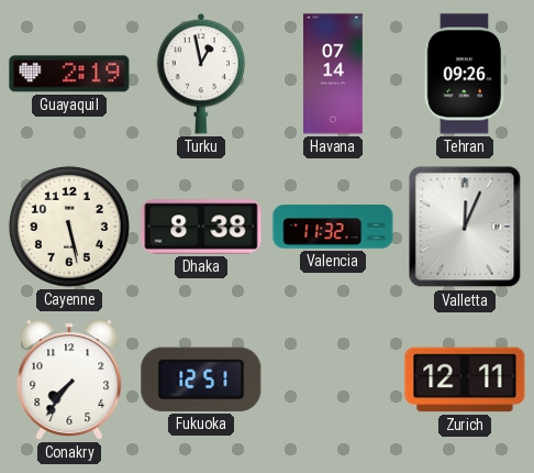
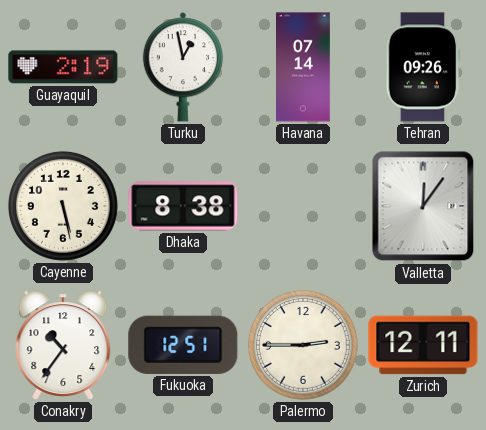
Valencia: 11:32 -> none
Valletta: 12:04 -> 12:06
Conakry: 7:36 -> 10:36
Palermo: none -> 2:45
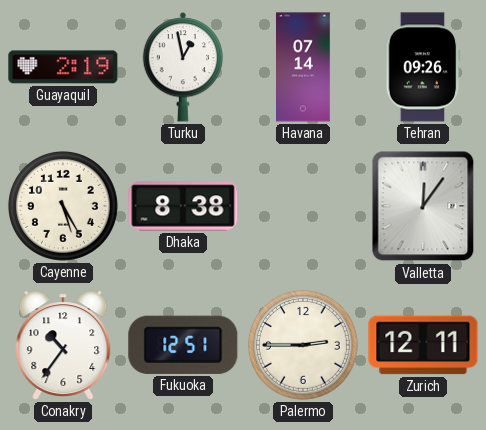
Cayenne: 5:28 -> 5:25
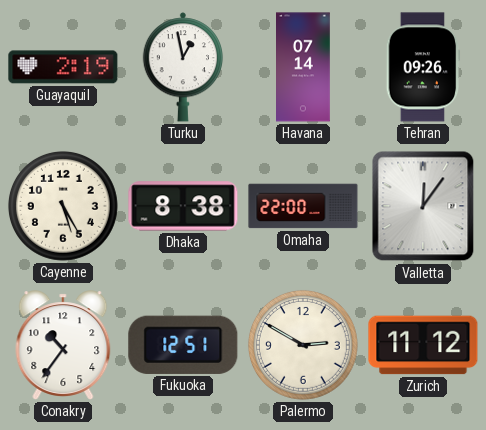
Omaha: none -> 22:00
Palermo: 2:45 -> 2:50
Zurich: 12:11 -> 11:12
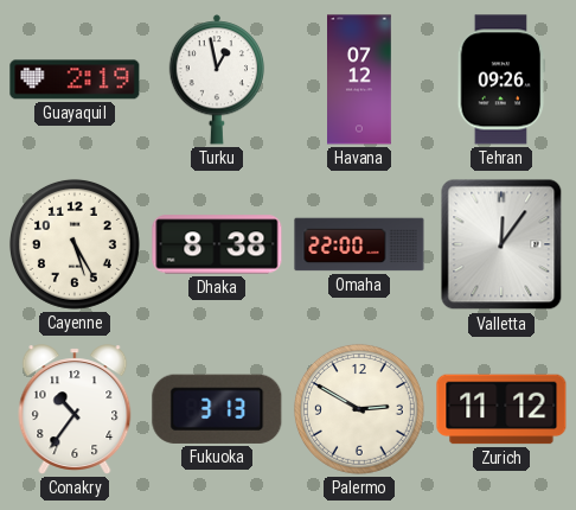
Havana: 07:14 -> 07:12
Fukuoka: 12:51 -> 3:13
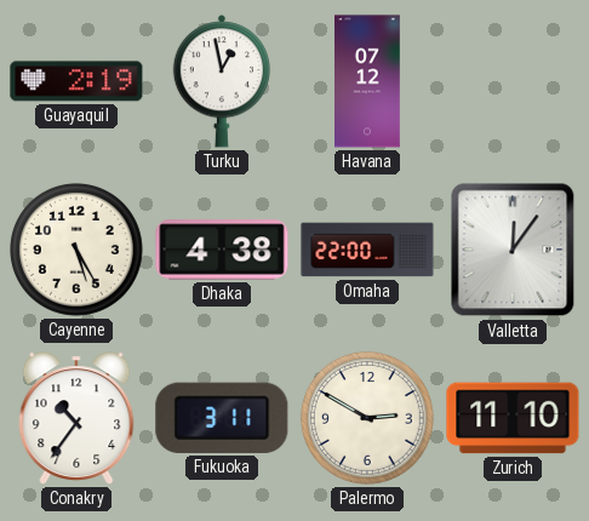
Tehran: 09:26 -> none
Dhaka: 8:38 -> 4:38
Fukuoka: 3:13 -> 3:11
Zurich: 11:12 -> 11:10
